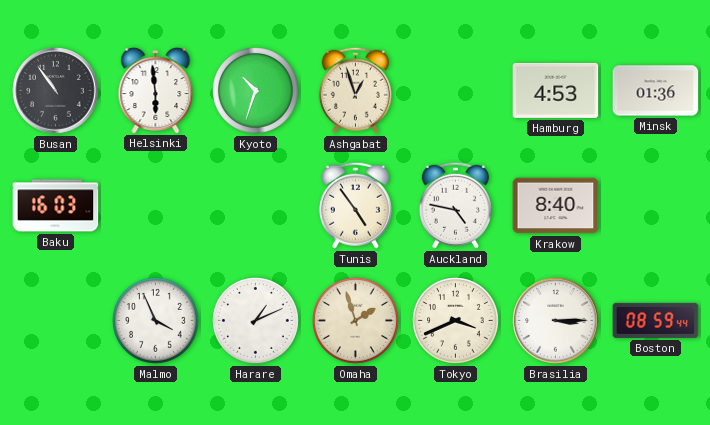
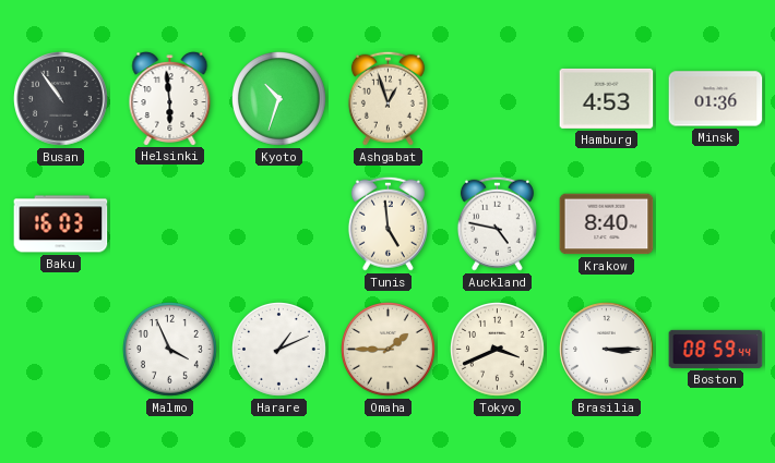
Tunis: 4:54 -> 4:59
Omaha: 1:57 -> 1:45
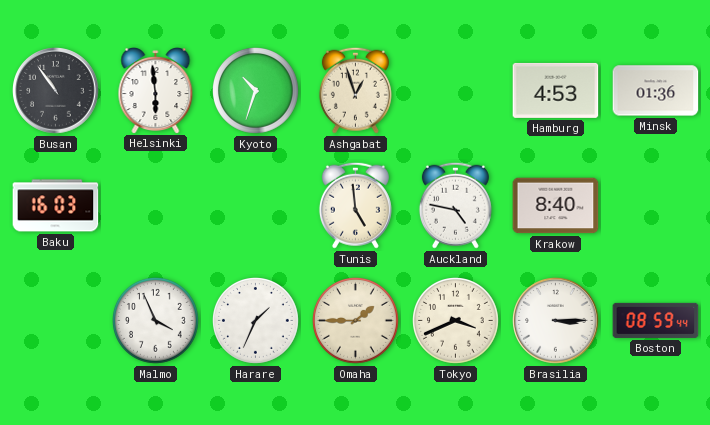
Harare: 1:11 -> 1:34
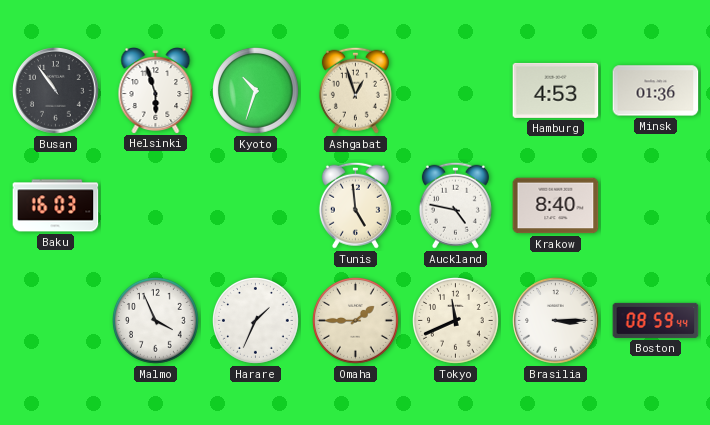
Helsinki: 5:59 -> 5:57
Tokyo: 3:41 -> 11:41
